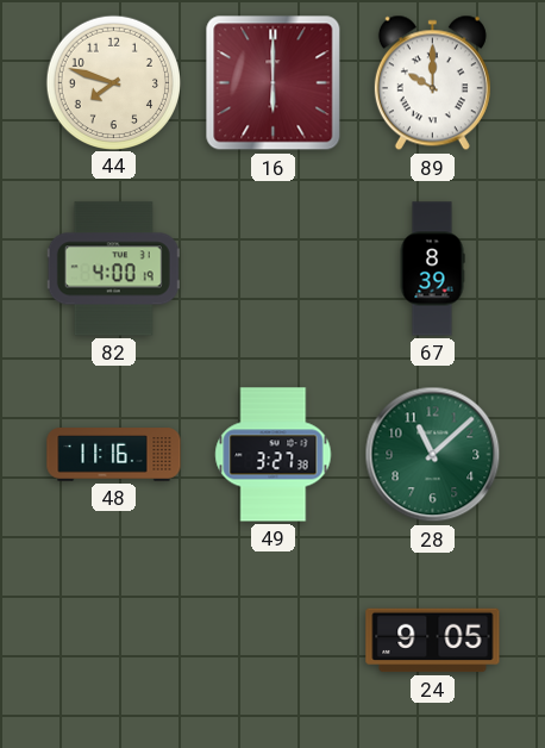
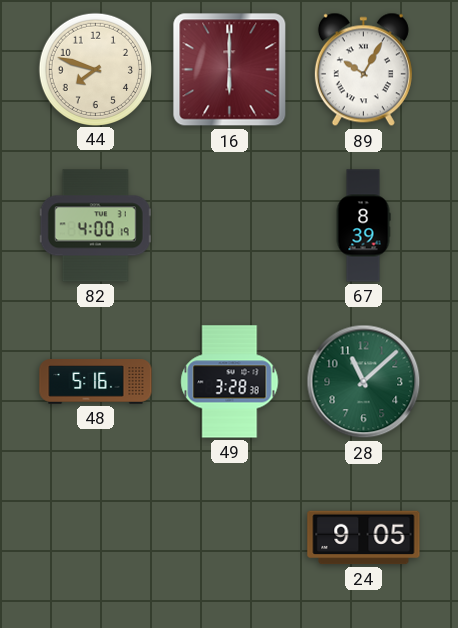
89: 10:00 -> 10:05
48: 11:16 -> 5:16
49: 3:27 -> 3:28
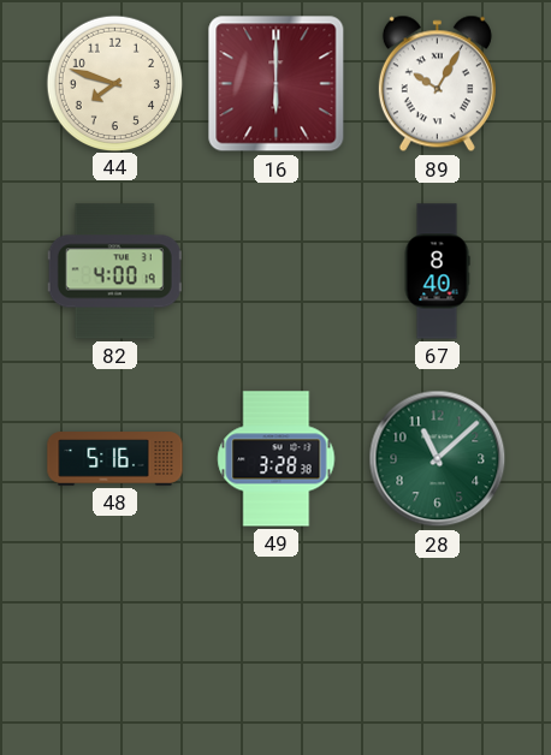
67: 8:39 -> 8:40
24: 9:05 -> none
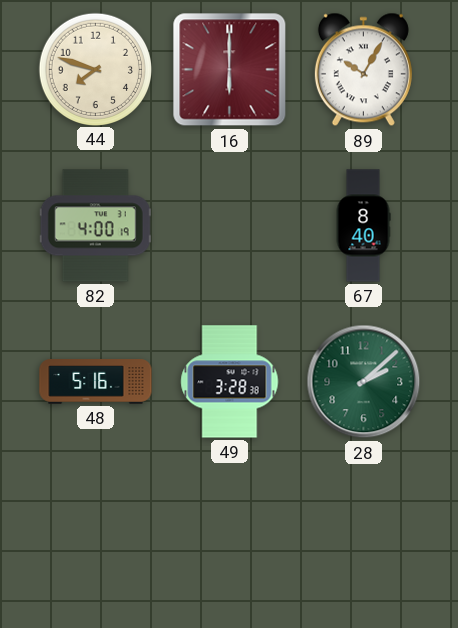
28: 11:08 -> 2:08
